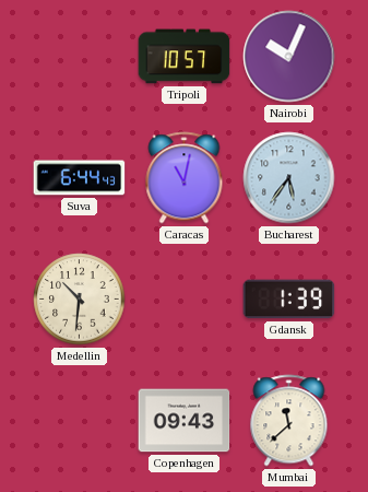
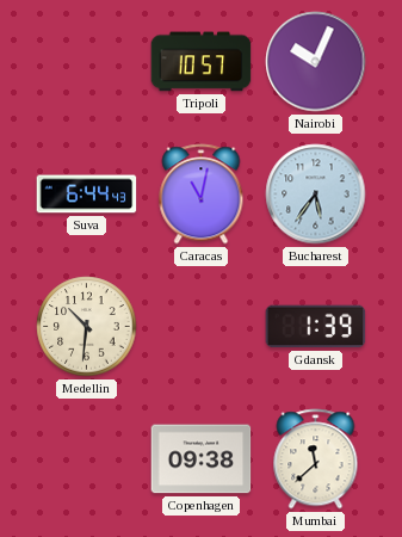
Copenhagen: 09:43 -> 09:38
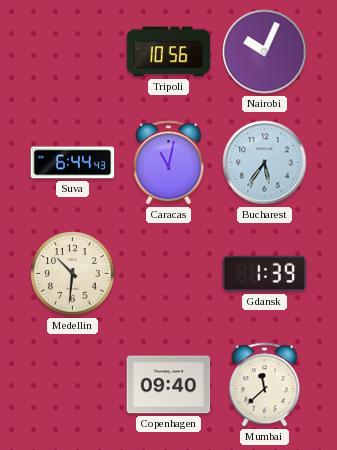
Tripoli: 10:57 -> 10:56
Copenhagen: 09:38 -> 09:40
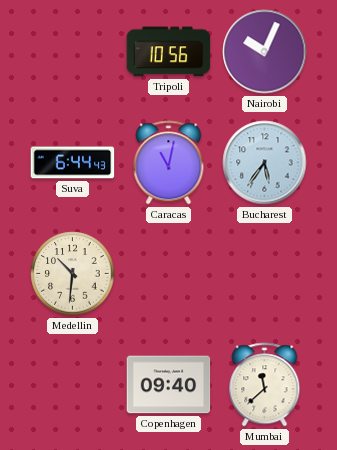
Gdansk: 1:39 -> none
